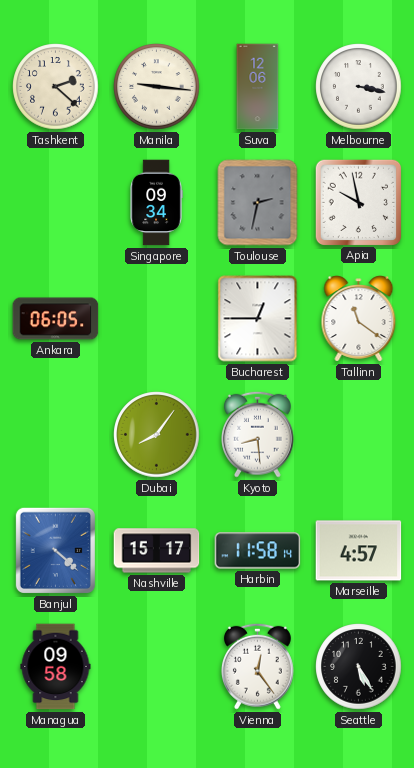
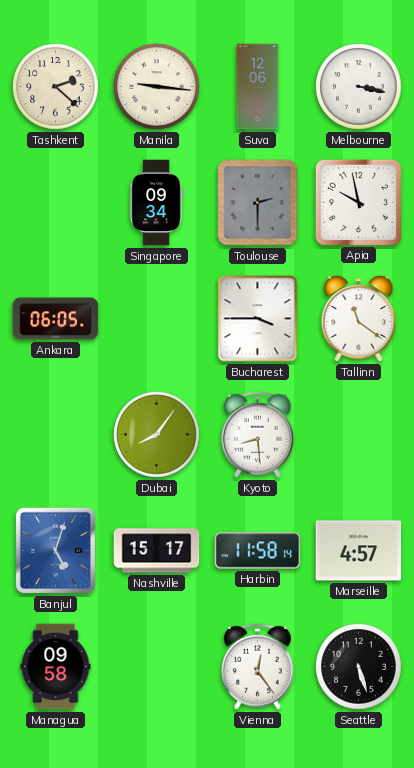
Toulouse: 2:32 -> 2:30
Bucharest: 12:45 -> 3:45
Banjul: 4:22 -> 5:03
Seattle: 5:25 -> 5:27
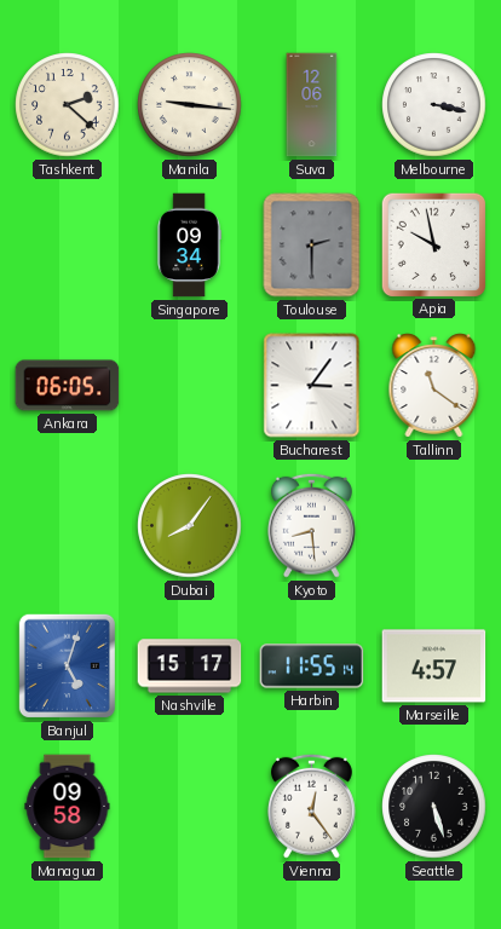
Bucharest: 3:45 -> 3:06
Harbin: 11:58 -> 11:55
